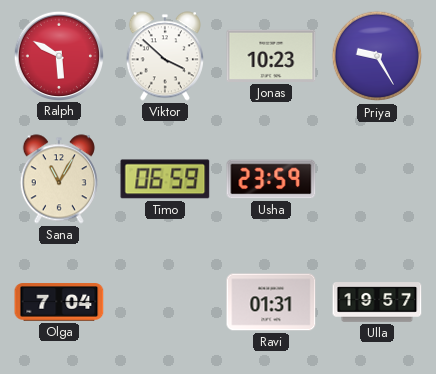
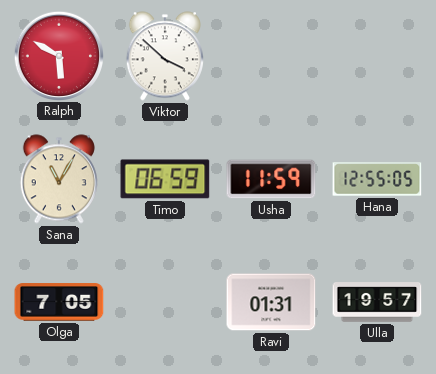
Jonas: 10:23 -> none
Priya: 9:25 -> none
Usha: 23:59 -> 11:59
Hana: none -> 12:55
Olga: 7:04 -> 7:05
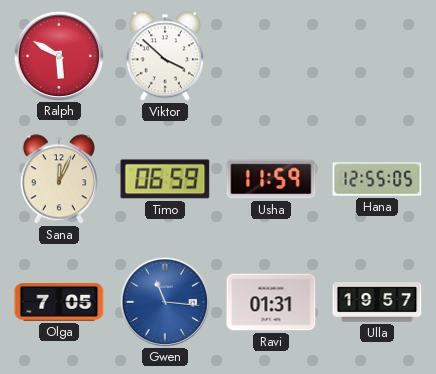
Sana: 11:05 -> 12:04
Gwen: none -> 11:16
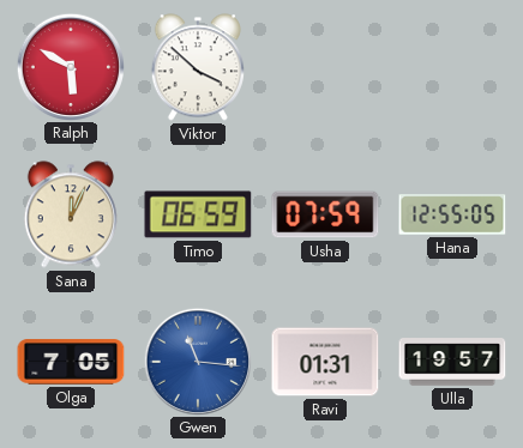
Usha: 11:59 -> 07:59
